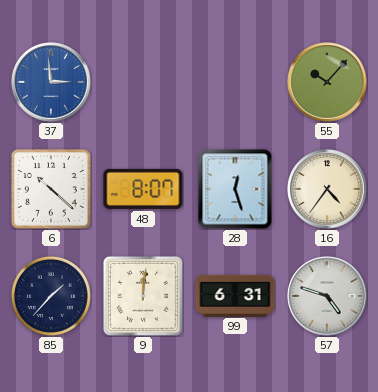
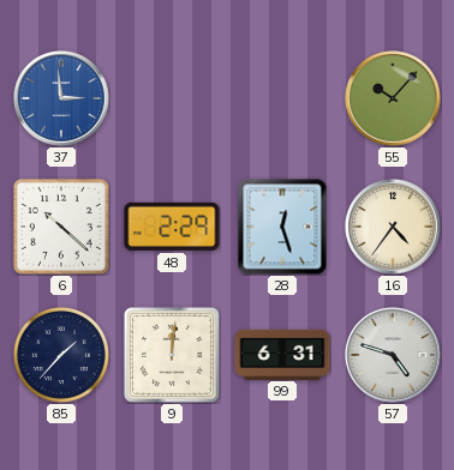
48: 8:07 -> 2:29
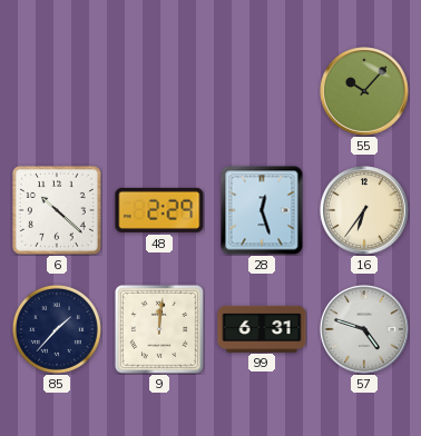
37: 2:59 -> none
16: 4:36 -> 6:36
